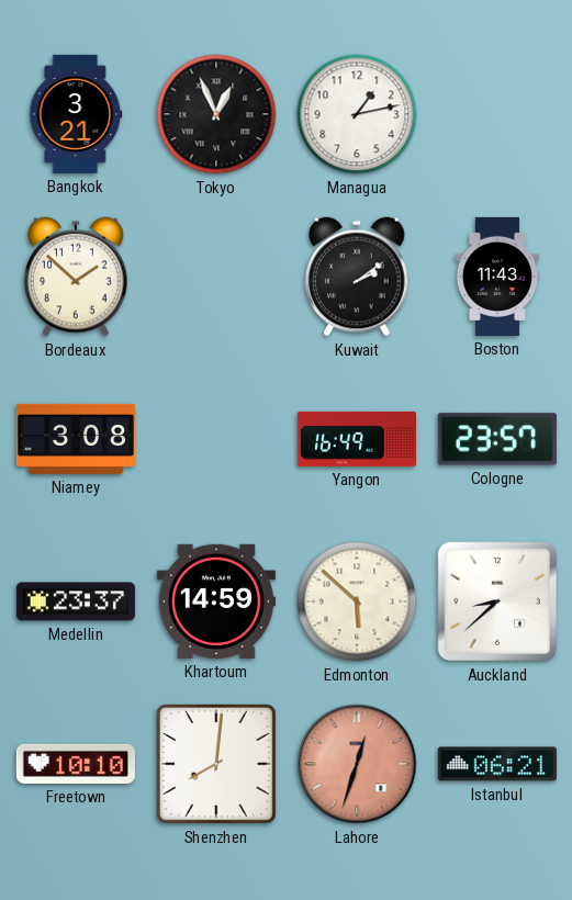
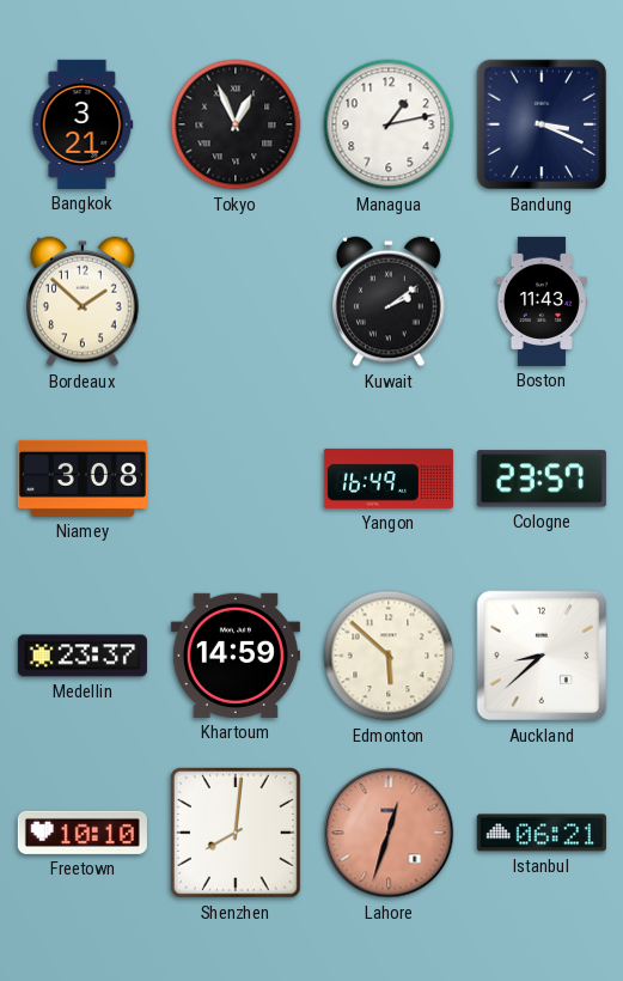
Bandung: none -> 3:19
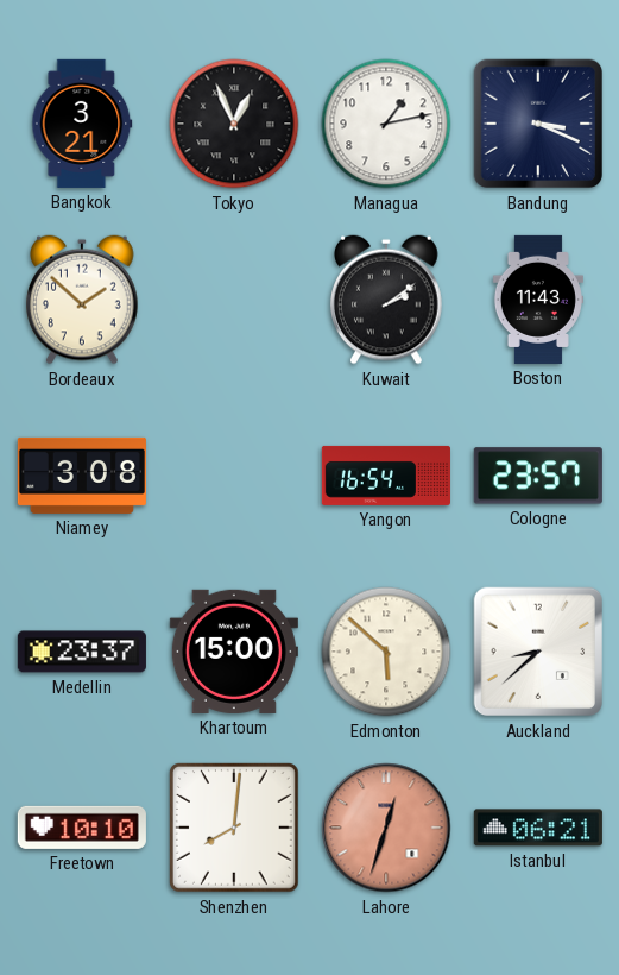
Yangon: 16:49 -> 16:54
Khartoum: 14:59 -> 15:00
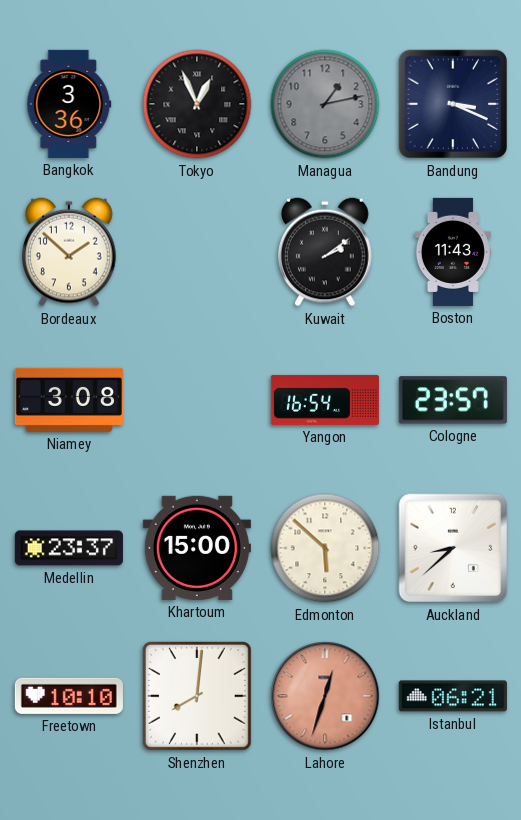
Bangkok: 3:21 -> 3:36
Managua dial: white -> grey
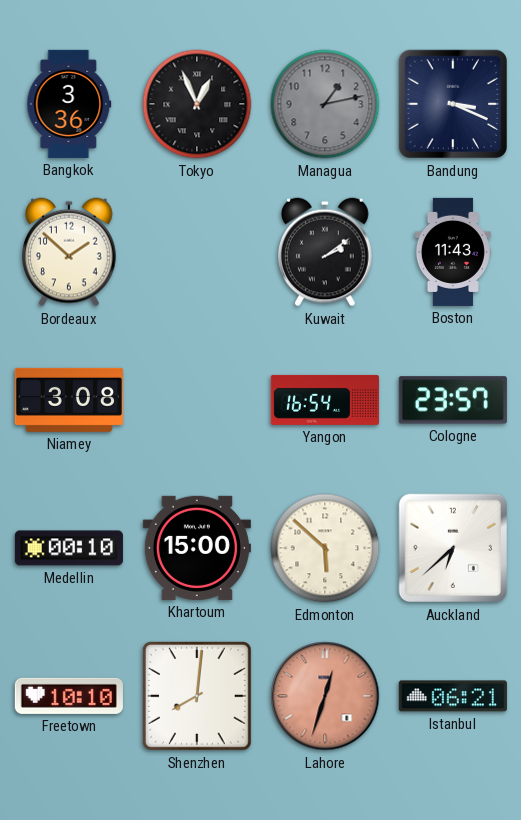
Medellin: 23:37 -> 00:10
Auckland: 8:38 -> 6:38
